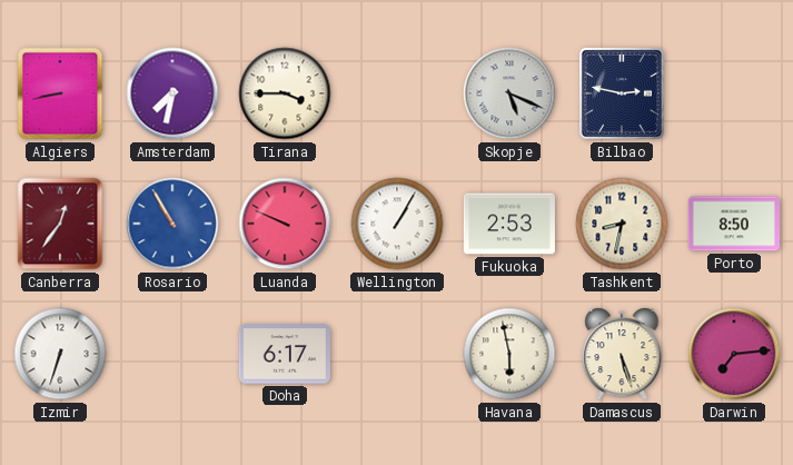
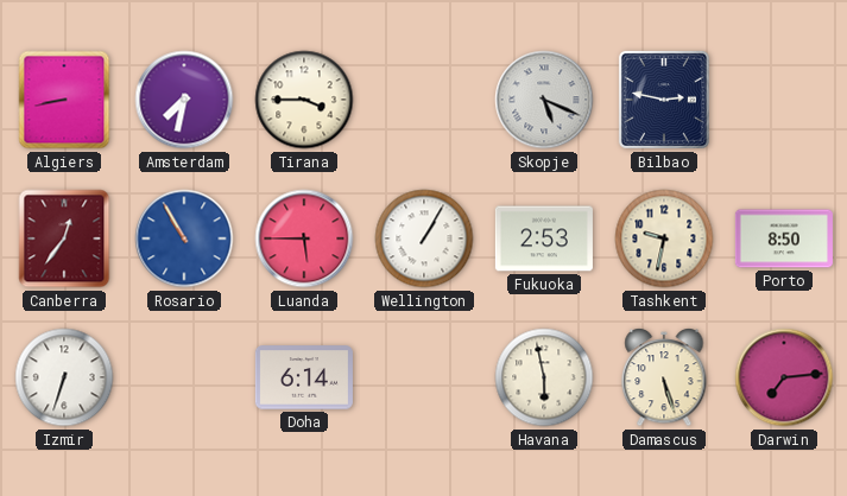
Luanda: 9:49 -> 5:45
Tashkent: 8:32 -> 9:32
Doha: 6:17 -> 6:14
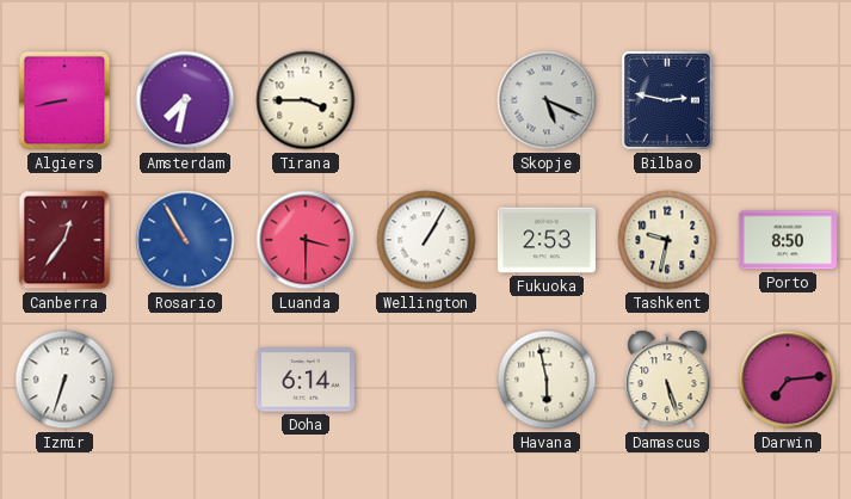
Luanda: 5:45 -> 3:30
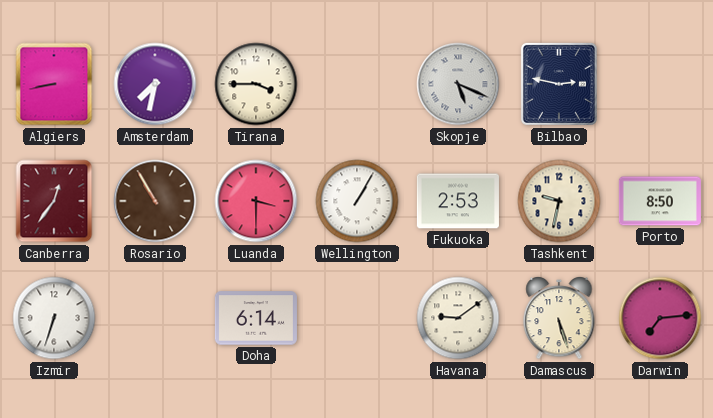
Rosario dial: blue -> brown
Havana: 5:58 -> 9:09
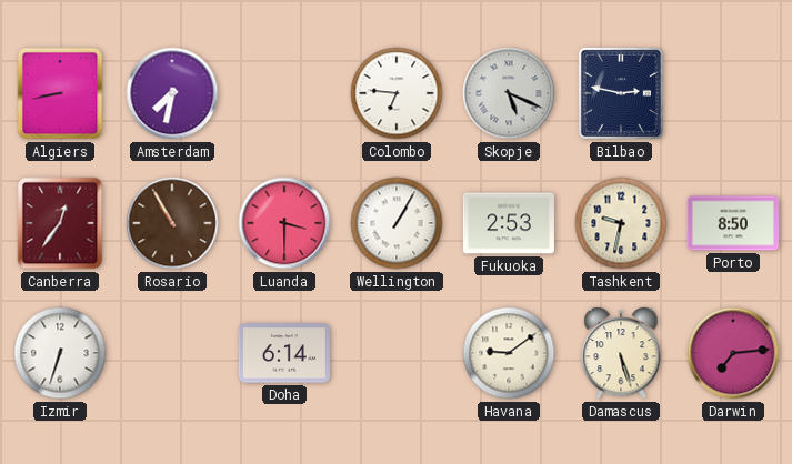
Tirana: 3:45 -> none
Colombo: none -> 6:46
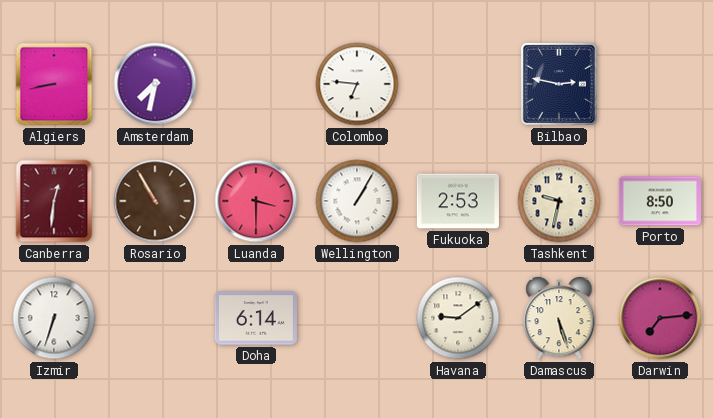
Skopje: 5:19 -> none
Canberra: 12:36 -> 12:31
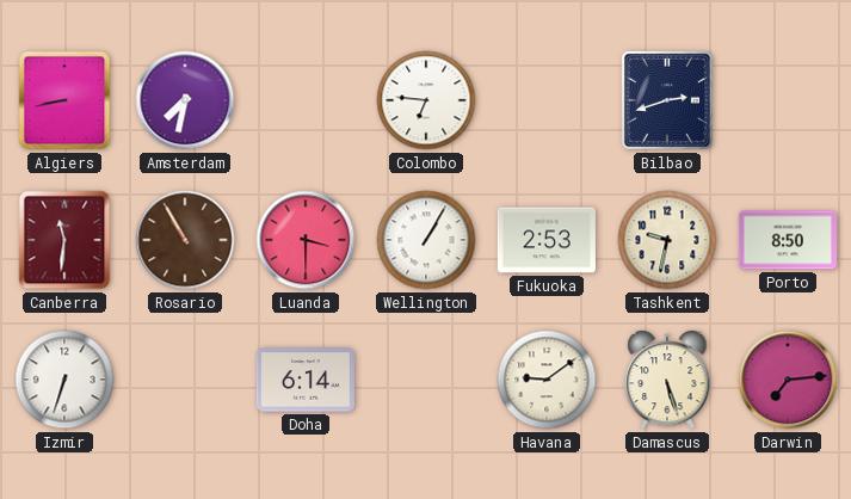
Bilbao: 2:47 -> 2:42
Canberra: 12:31 -> 11:31
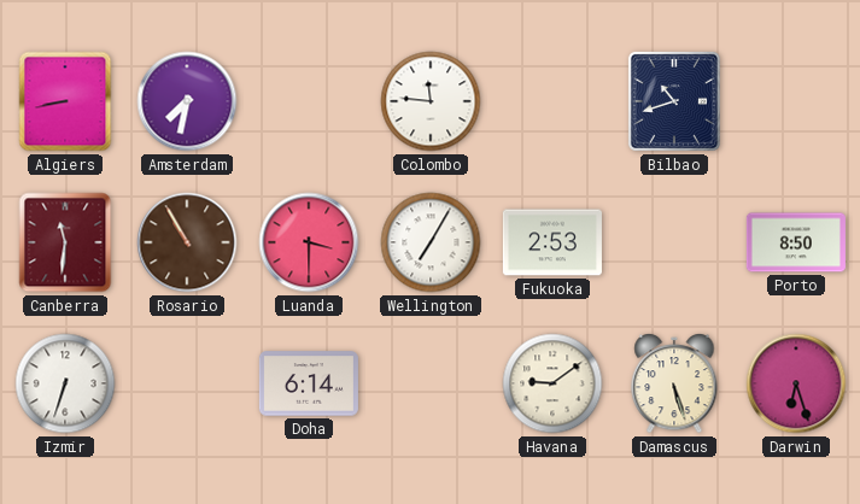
Colombo: 6:46 -> 11:46
Bilbao: 2:42 -> 10:42
Wellington: 1:05 -> 7:05
Tashkent: 9:32 -> none
Darwin: 7:14 -> 6:27
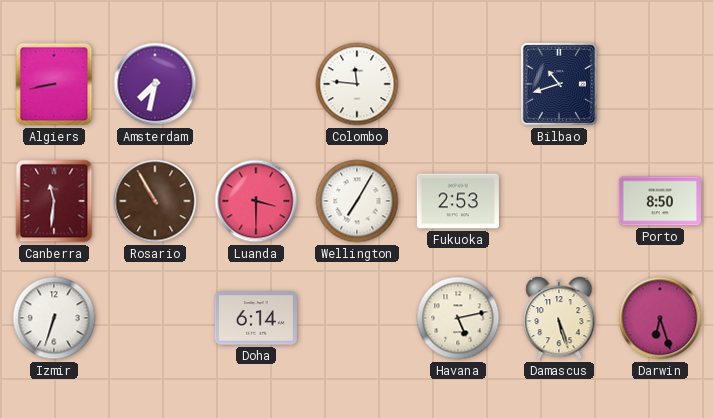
Havana: 9:09 -> 5:13
